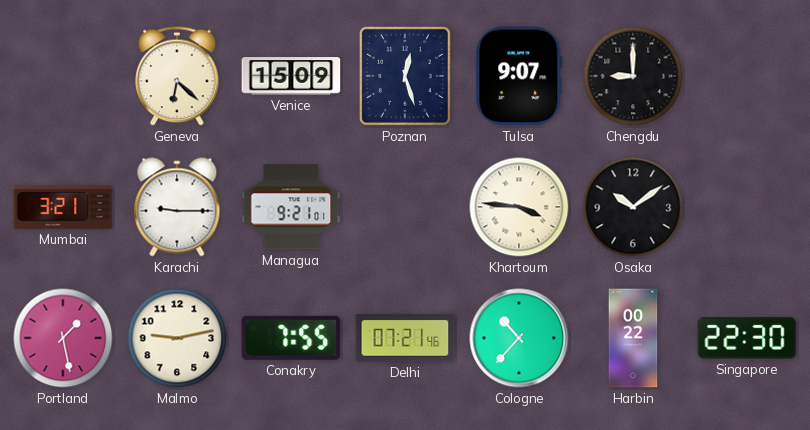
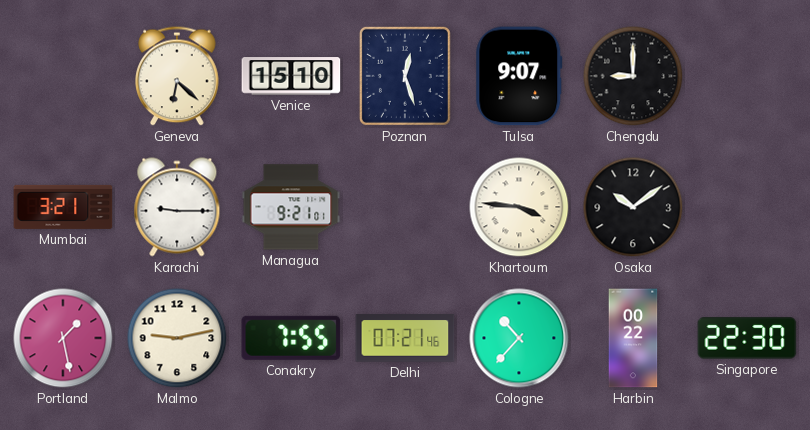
Venice: 15:09 -> 15:10
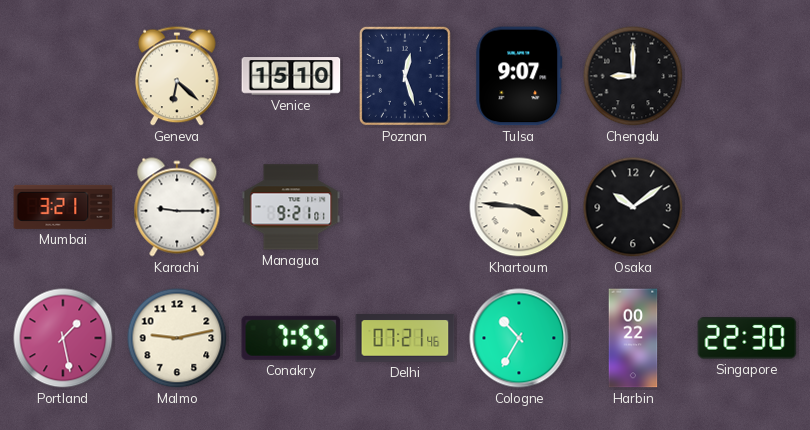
Cologne: 10:37 -> 10:35
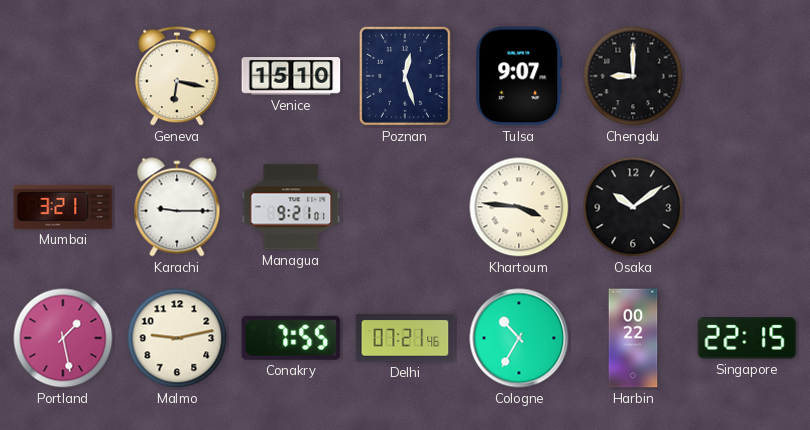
Geneva: 6:22 -> 6:17
Singapore: 22:30 -> 22:15
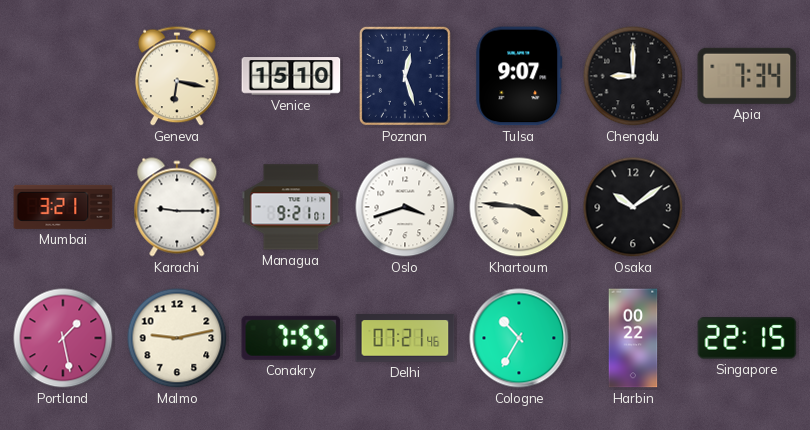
Apia: none -> 7:34
Oslo: none -> 3:42
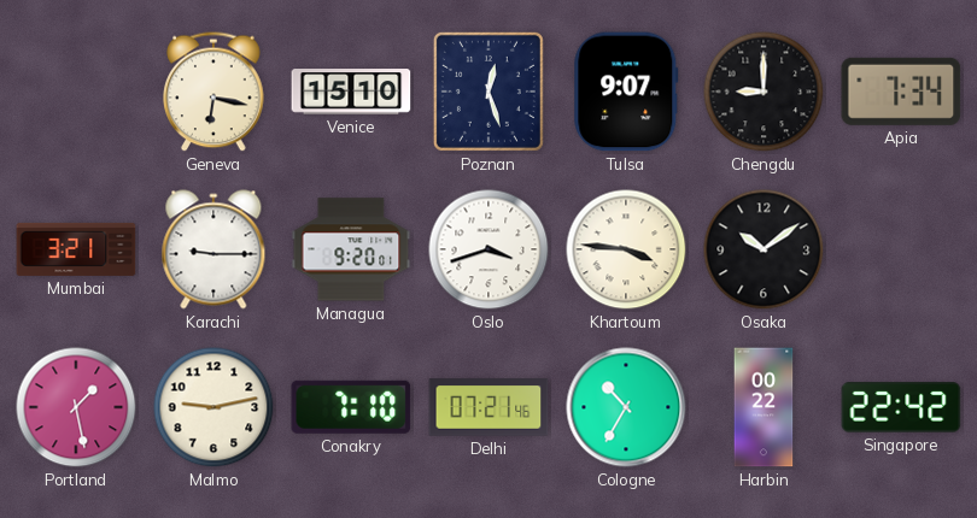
Managua: 9:21 -> 9:20
Conakry: 7:55 -> 7:10
Singapore: 22:15 -> 22:42
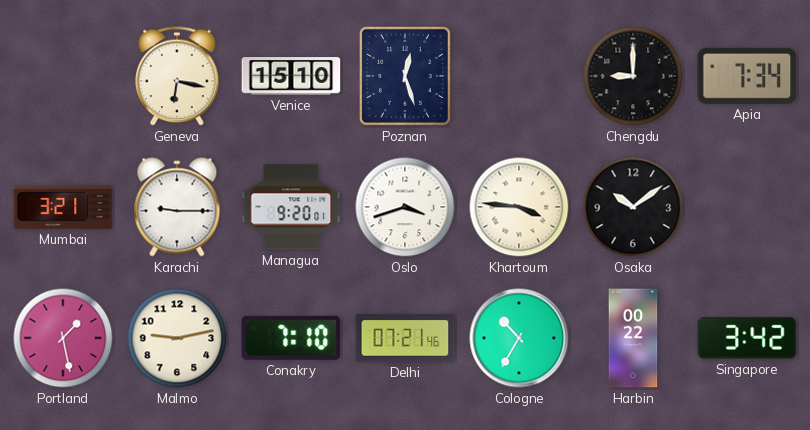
Tulsa: 9:07 -> none
Singapore: 22:42 -> 3:42
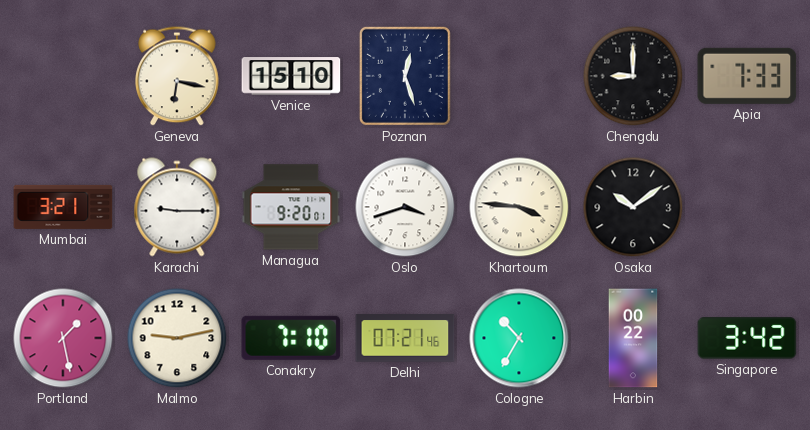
Apia: 7:34 -> 7:33
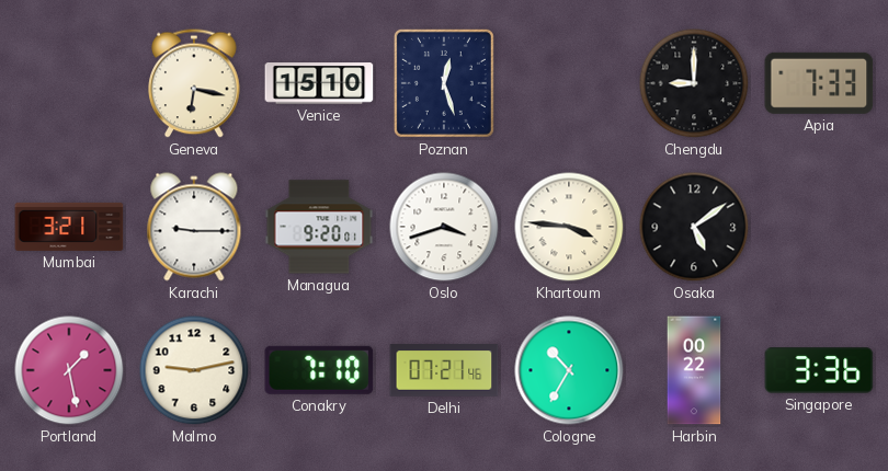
Osaka: 10:09 -> 5:09
Singapore: 3:42 -> 3:36
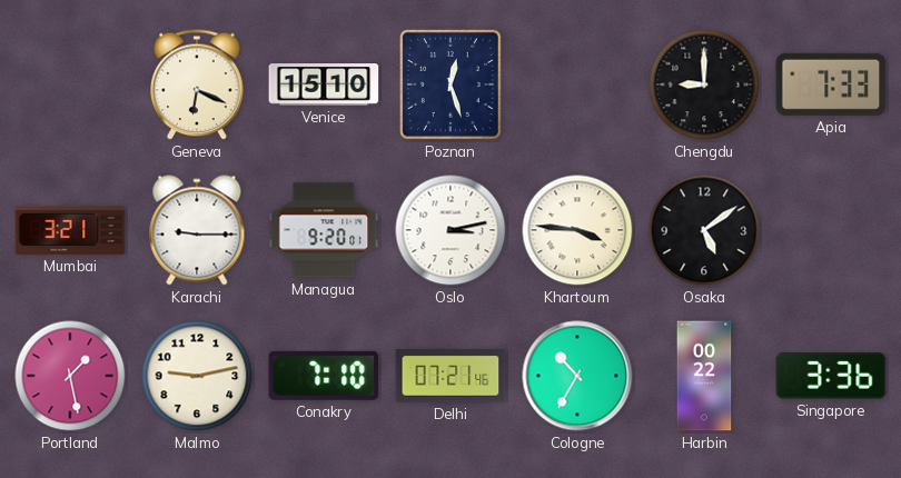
Geneva: 6:17 -> 6:19
Oslo: 3:42 -> 3:13
